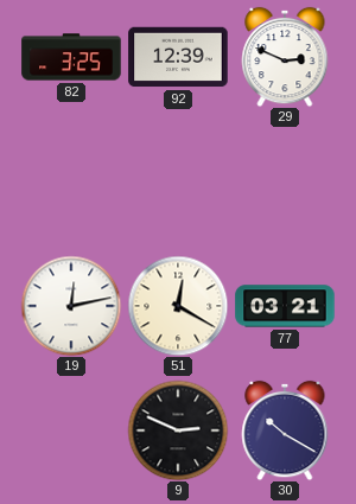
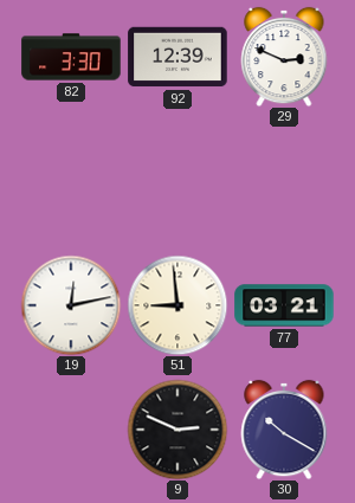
82: 3:25 -> 3:30
51: 12:20 -> 8:59
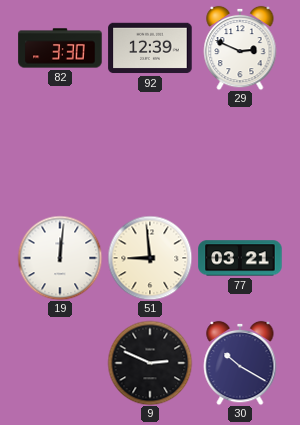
19: 12:13 -> 12:01
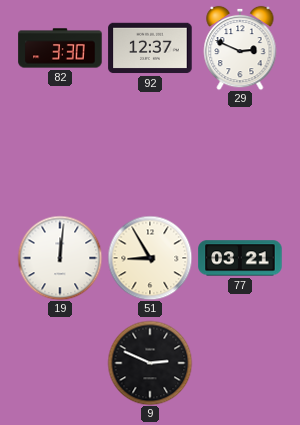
92: 12:39 -> 12:37
51: 8:59 -> 8:55
30: 10:20 -> none
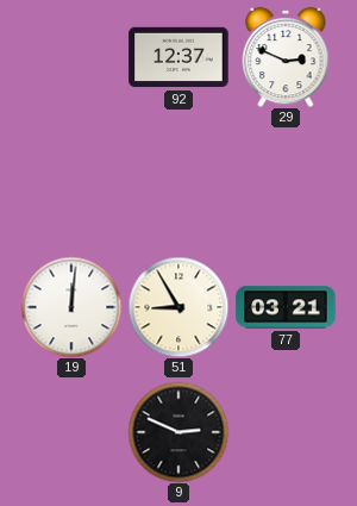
82: 3:30 -> none
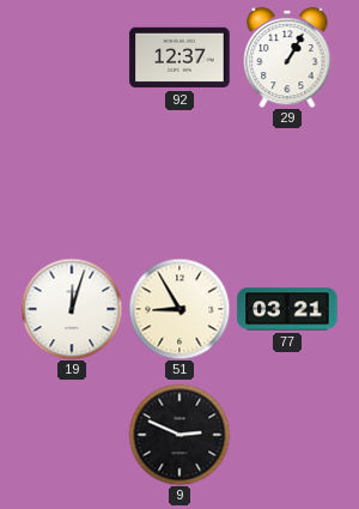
29: 2:49 -> 1:05
19: 12:01 -> 12:03
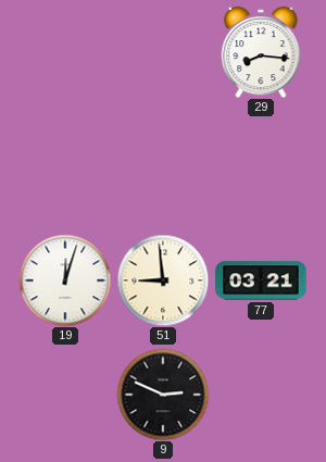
92: 12:37 -> none
29: 1:05 -> 8:16
51: 8:55 -> 8:59
